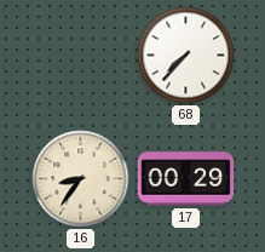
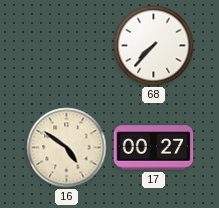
16: 8:36 -> 4:51
17: 00:29 -> 00:27
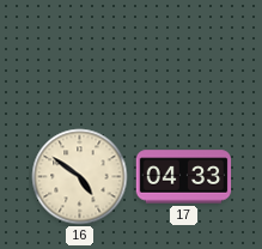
68: 7:37 -> none
17: 00:27 -> 04:33
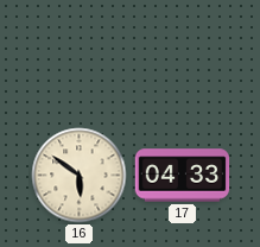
16: 4:51 -> 5:51
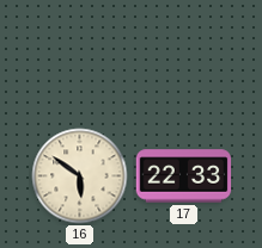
17: 04:33 -> 22:33
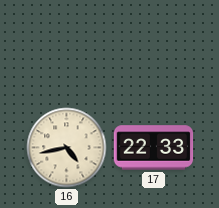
16: 5:51 -> 4:43
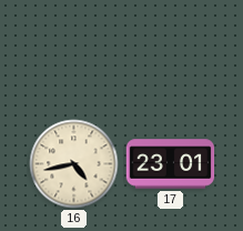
17: 22:33 -> 23:01
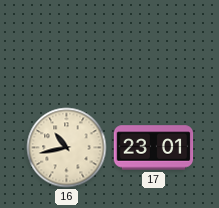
16: 4:43 -> 10:43
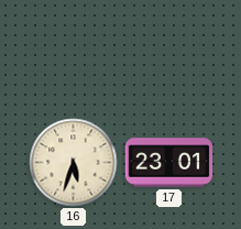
16: 10:43 -> 5:33
